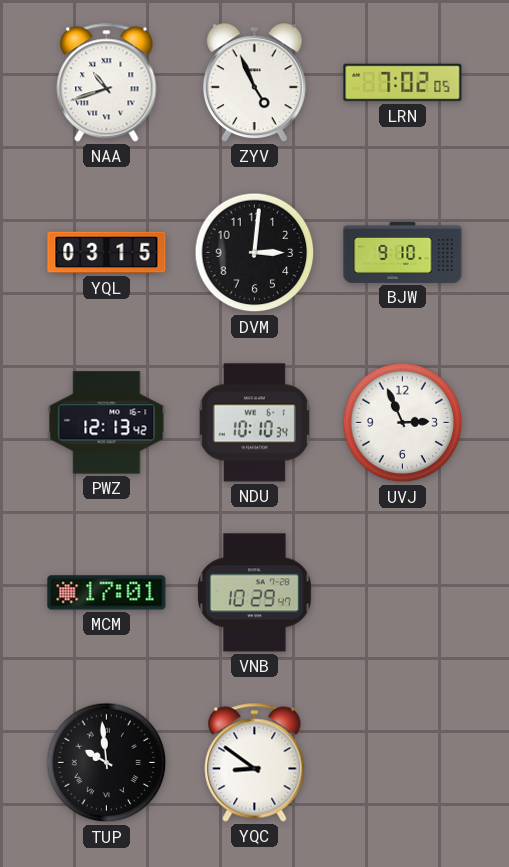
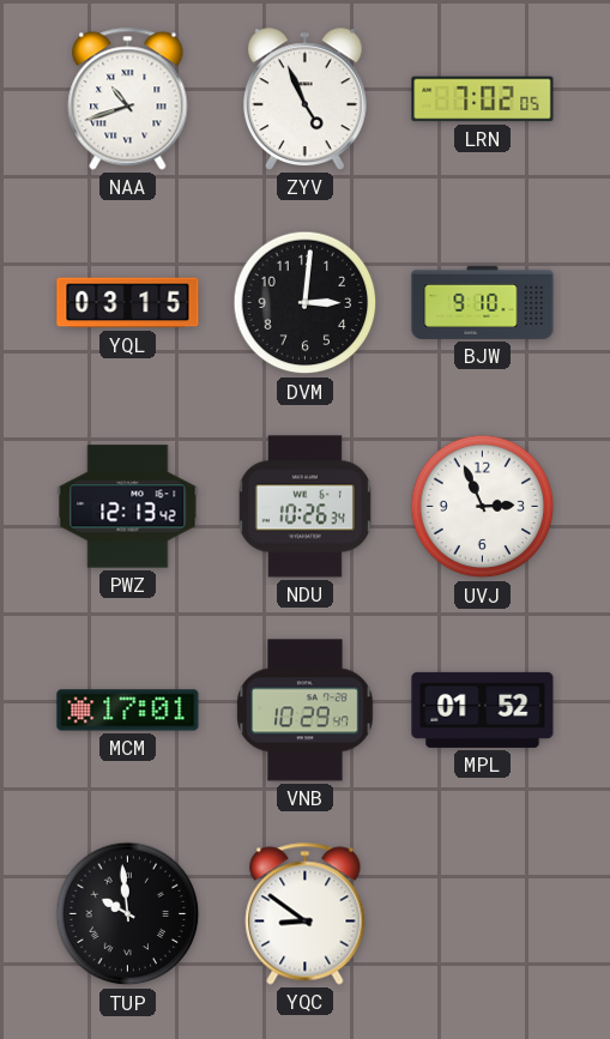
NDU: 10:10 -> 10:26
MPL: none -> 01:52
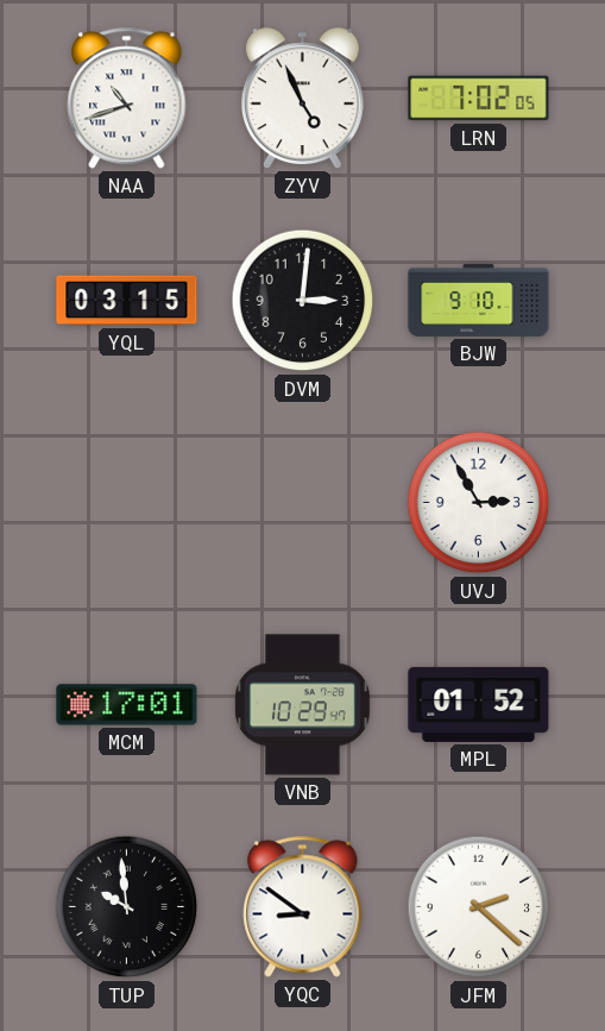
PWZ: 12:13 -> none
NDU: 10:26 -> none
UVJ: 2:56 -> 2:55
JFM: none -> 2:22
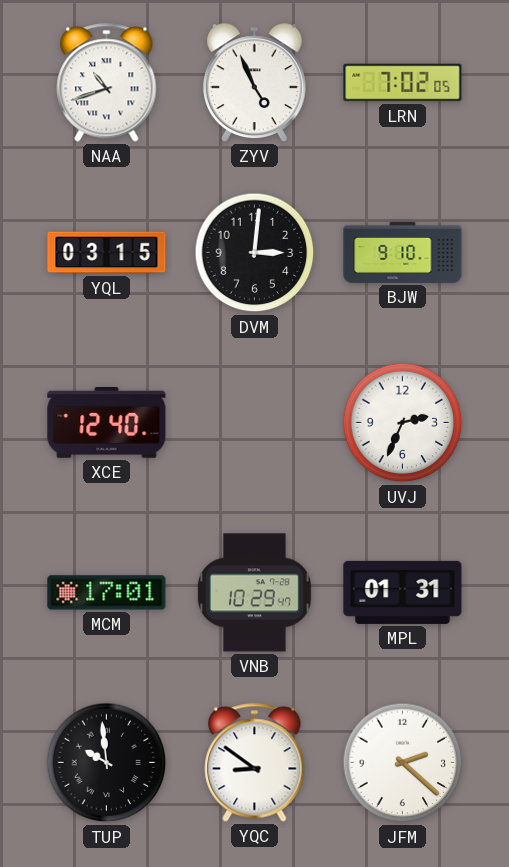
XCE: none -> 12:40
UVJ: 2:55 -> 2:34
MPL: 01:52 -> 01:31
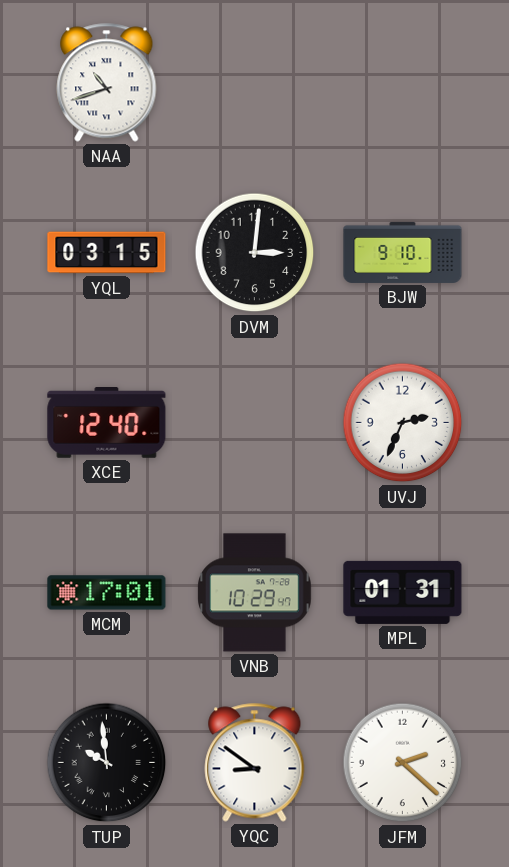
ZYV: 4:56 -> none
LRN: 7:02 -> none
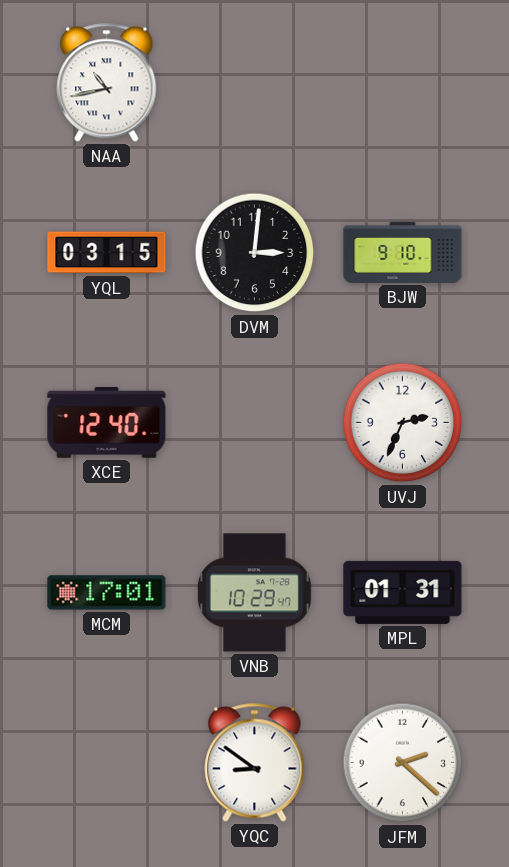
NAA: 10:42 -> 10:43
TUP: 9:59 -> none
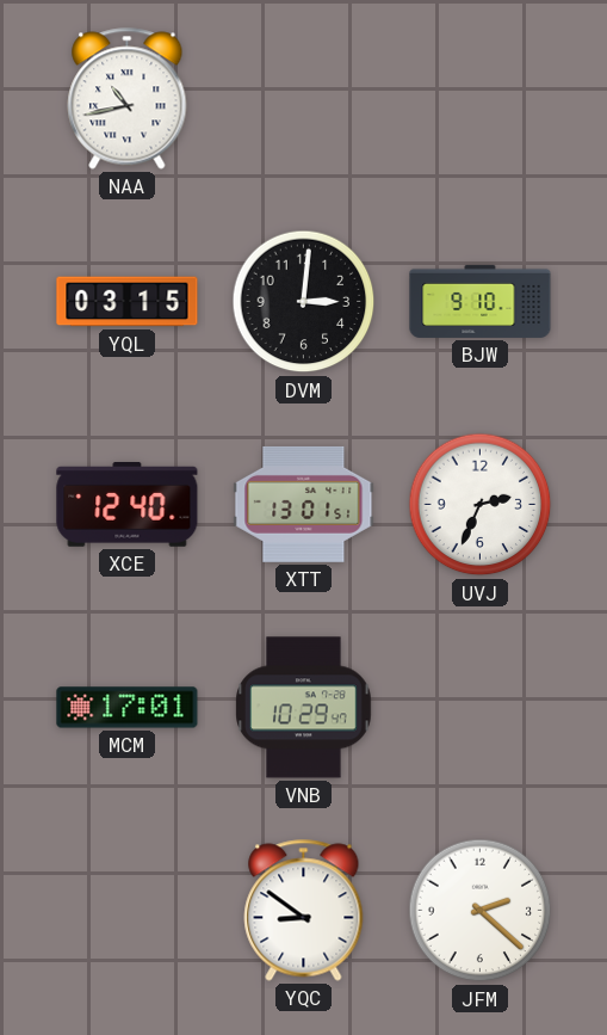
XTT: none -> 13:01
MPL: 01:31 -> none
